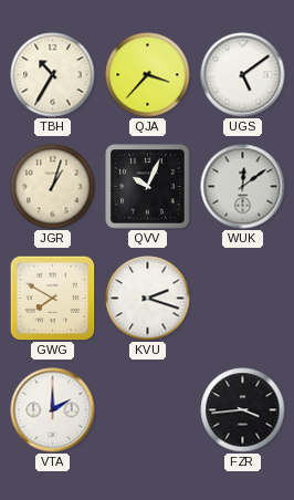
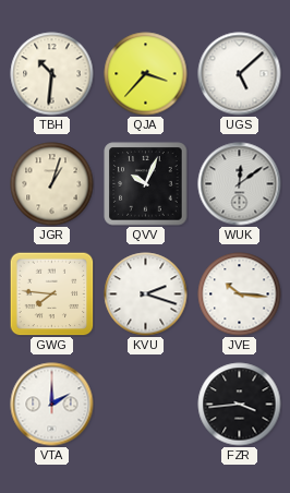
TBH: 10:35 -> 10:31
UGS: 5:09 -> 5:08
GWG: 7:50 -> 7:46
JVE: none -> 10:16
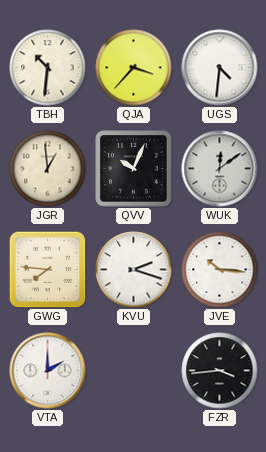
UGS: 5:08 -> 4:31
JGR: 1:03 -> 12:59
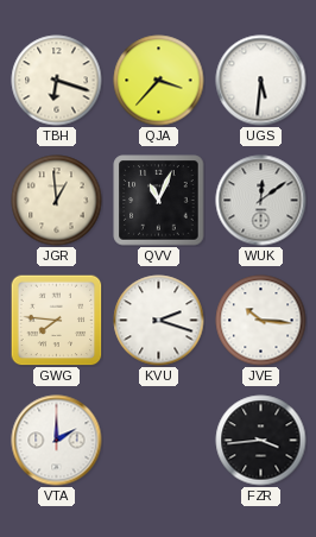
TBH: 10:31 -> 6:18
UGS: 4:31 -> 5:31
QVV: 10:04 -> 11:04
